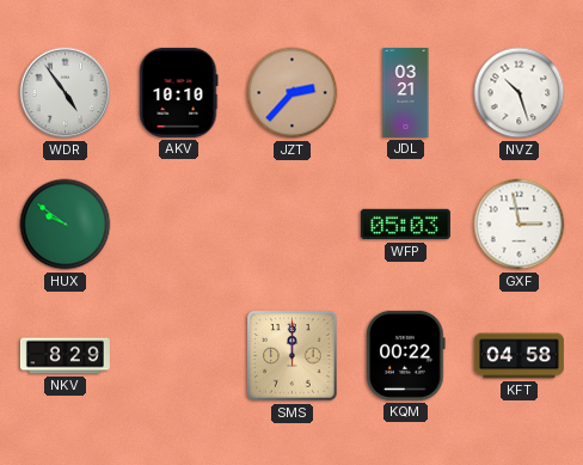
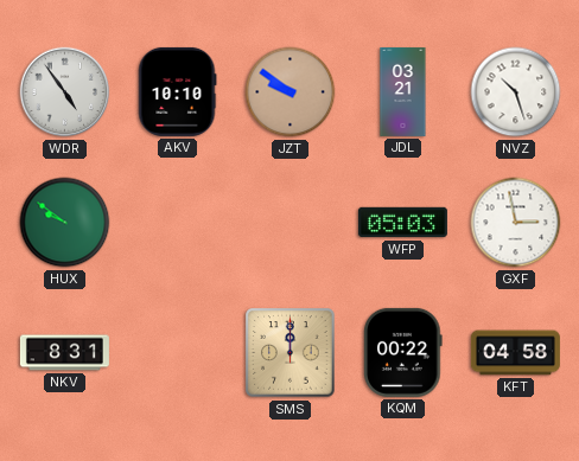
JZT: 2:37 -> 9:51
NKV: 8:29 -> 8:31
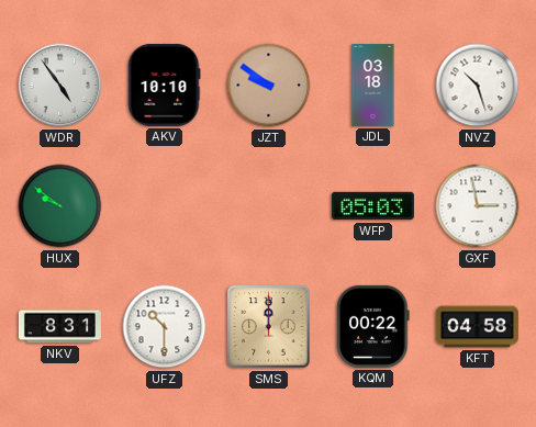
JDL: 03:21 -> 03:18
UFZ: none -> 10:30
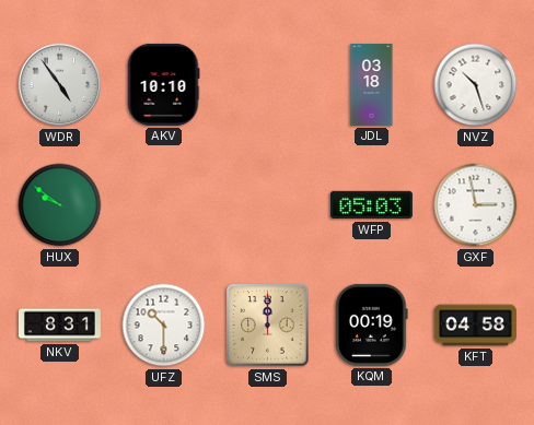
JZT: 9:51 -> none
KQM: 00:22 -> 00:19
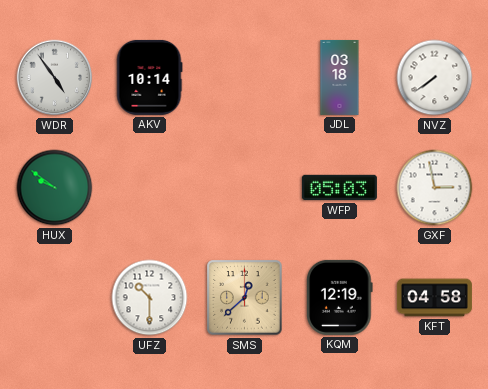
AKV: 10:10 -> 10:14
NVZ: 10:27 -> 7:39
NKV: 8:31 -> none
SMS: 12:00 -> 12:38
KQM: 00:19 -> 12:19
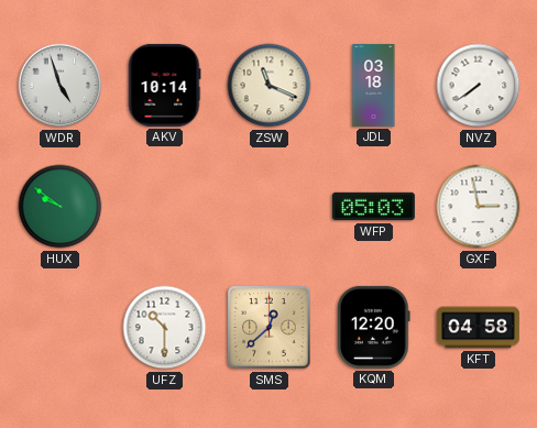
WDR: 4:54 -> 4:57
ZSW: none -> 11:19
KQM: 12:19 -> 12:20
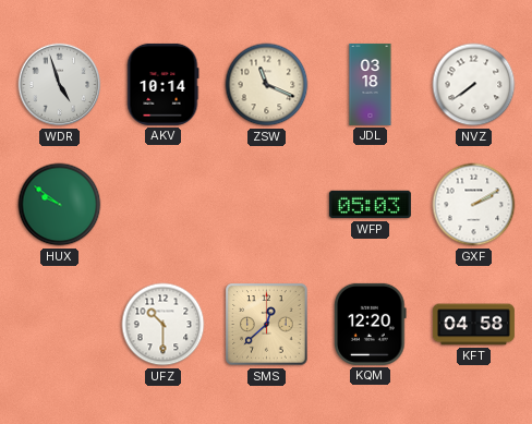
GXF: 2:58 -> 2:10
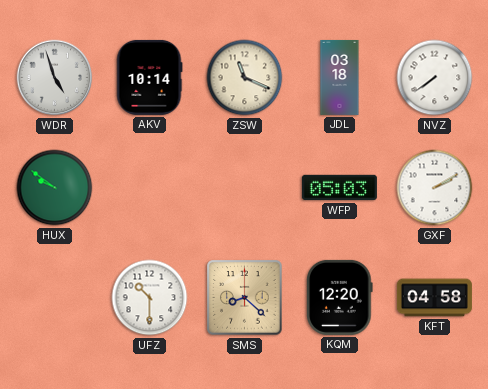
SMS: 12:38 -> 8:22
